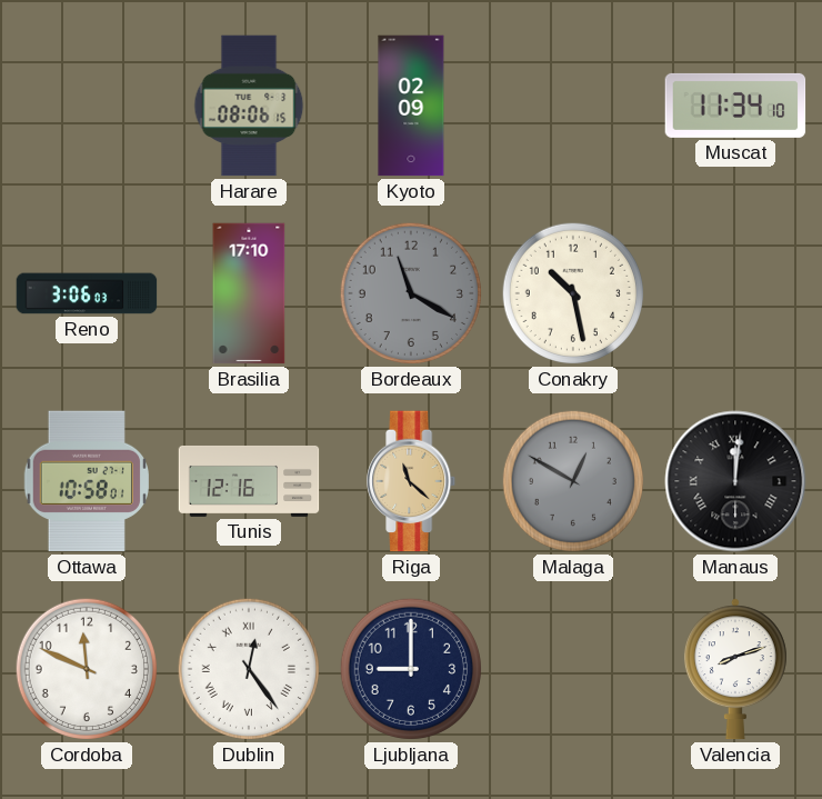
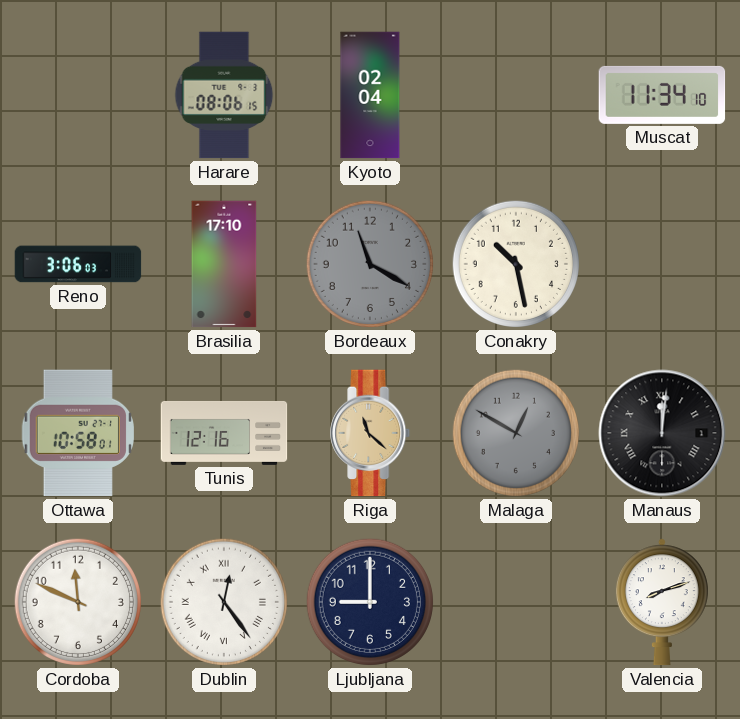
Kyoto: 02:09 -> 02:04
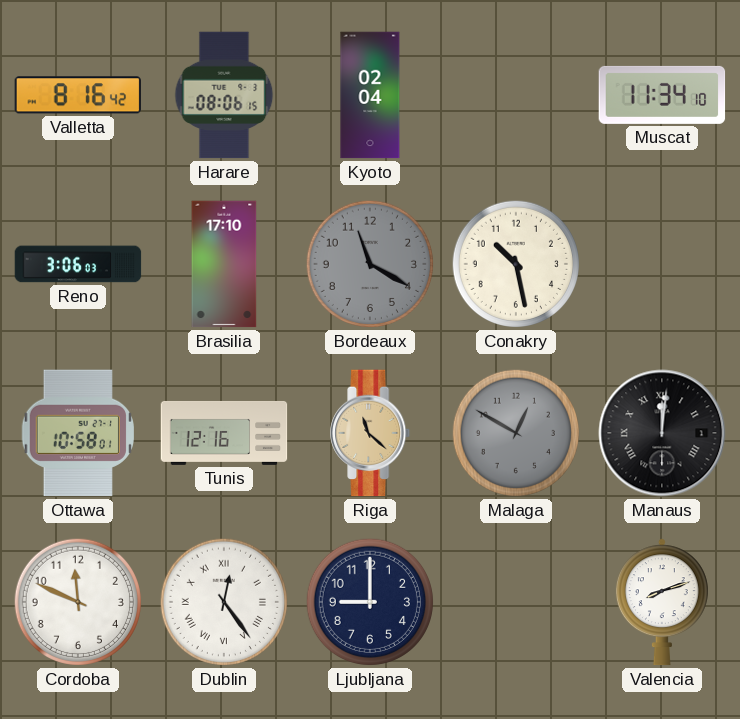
Valletta: none -> 8:16
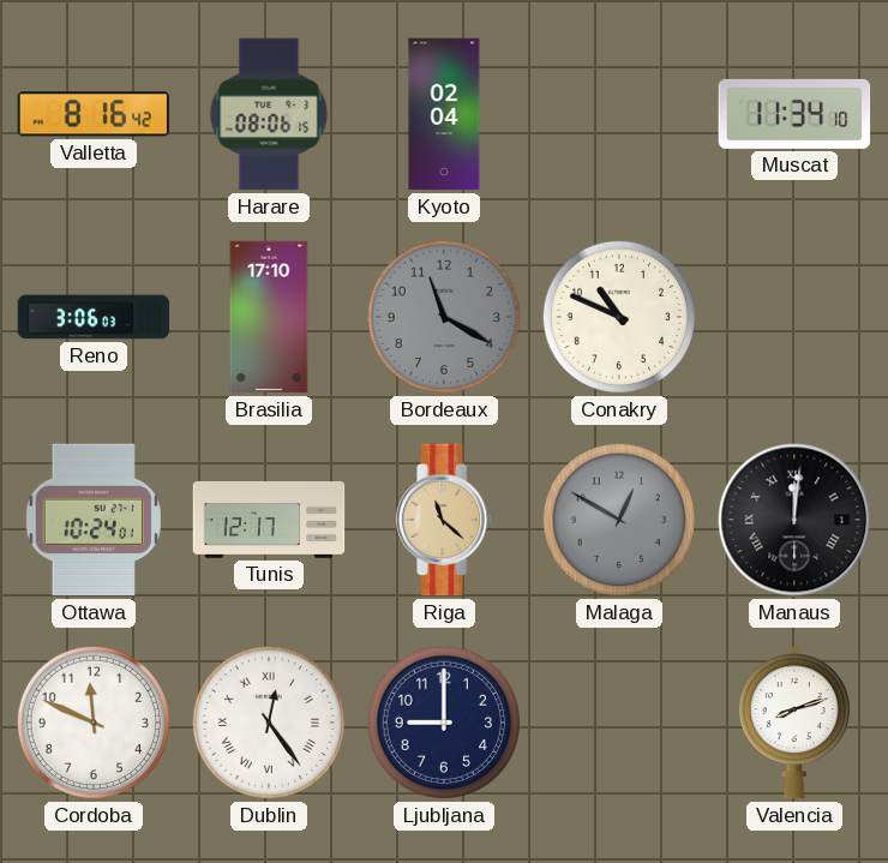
Conakry: 10:28 -> 10:49
Ottawa: 10:58 -> 10:24
Tunis: 12:16 -> 12:17
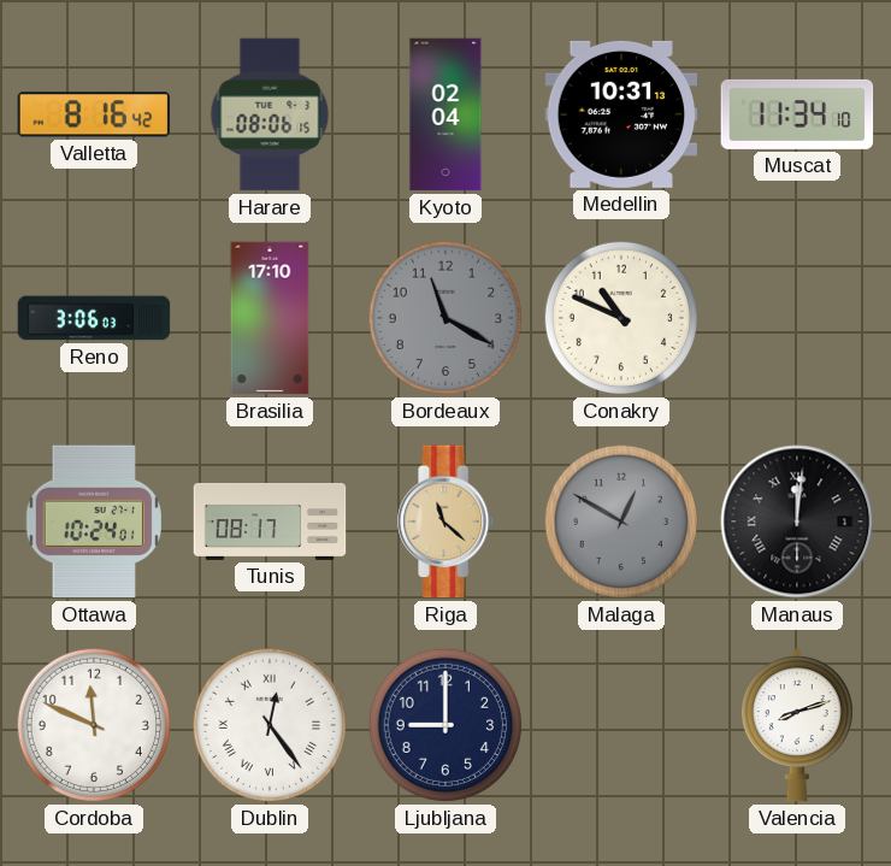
Medellin: none -> 10:31
Tunis: 12:17 -> 08:17
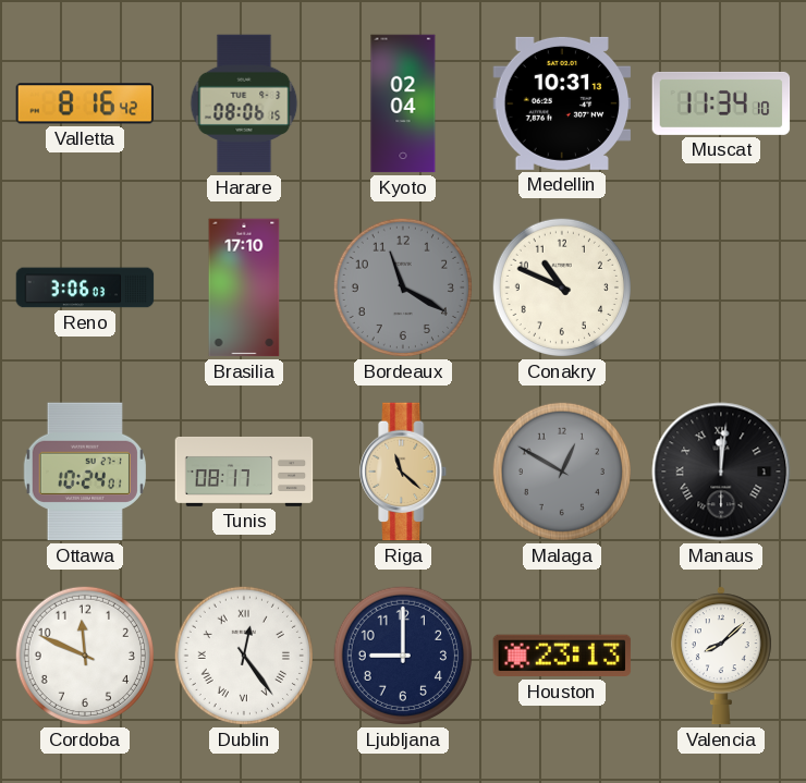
Houston: none -> 23:13
Valencia: 8:12 -> 8:08
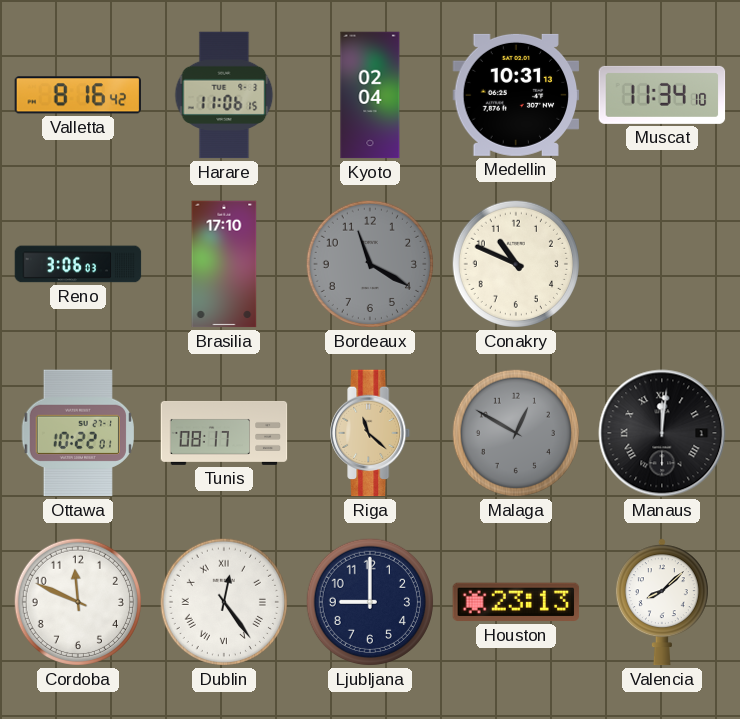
Harare: 08:06 -> 11:06
Ottawa: 10:24 -> 10:22
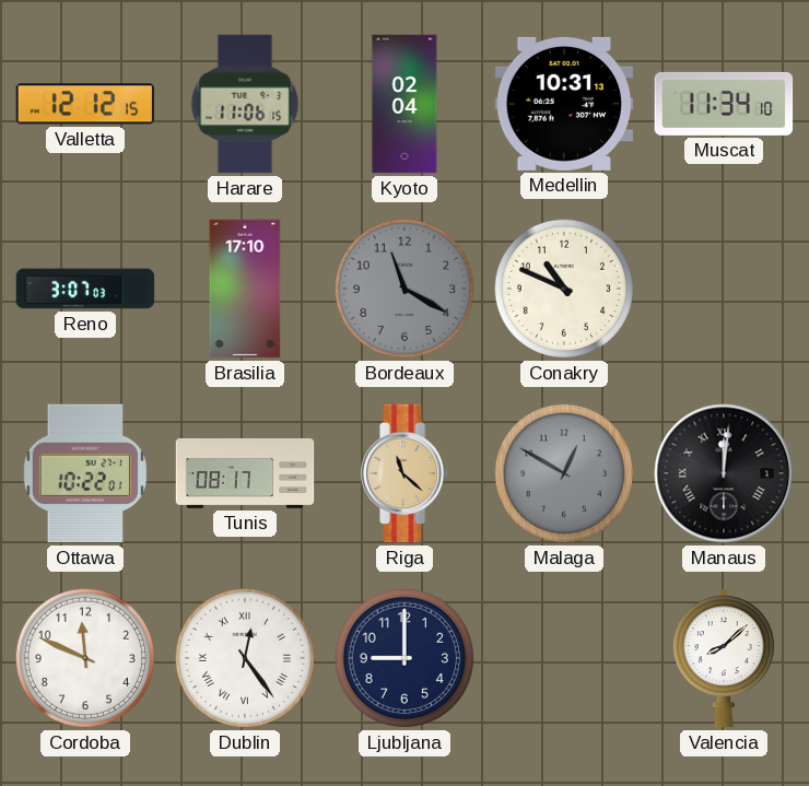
Valletta: 8:16 -> 12:12
Reno: 3:06 -> 3:07
Houston: 23:13 -> none
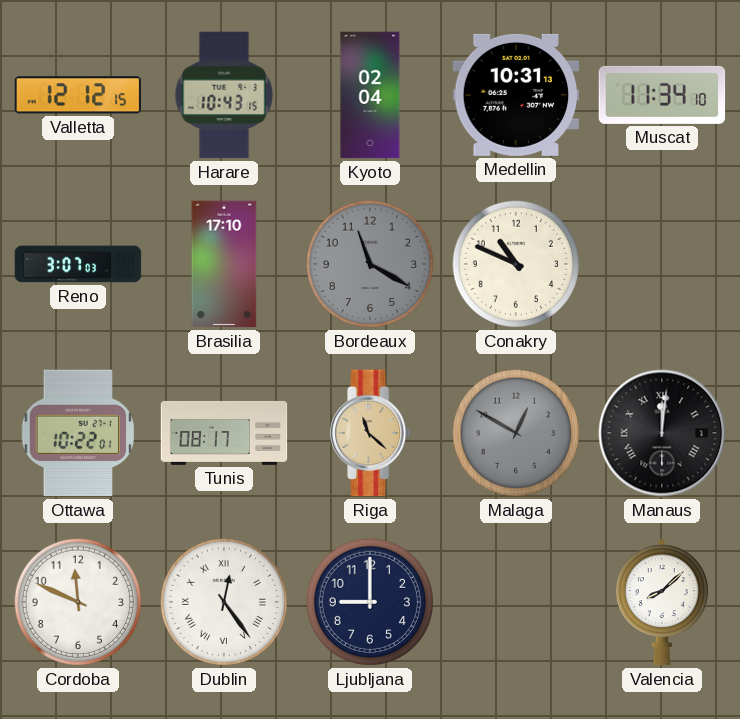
Harare: 11:06 -> 10:43
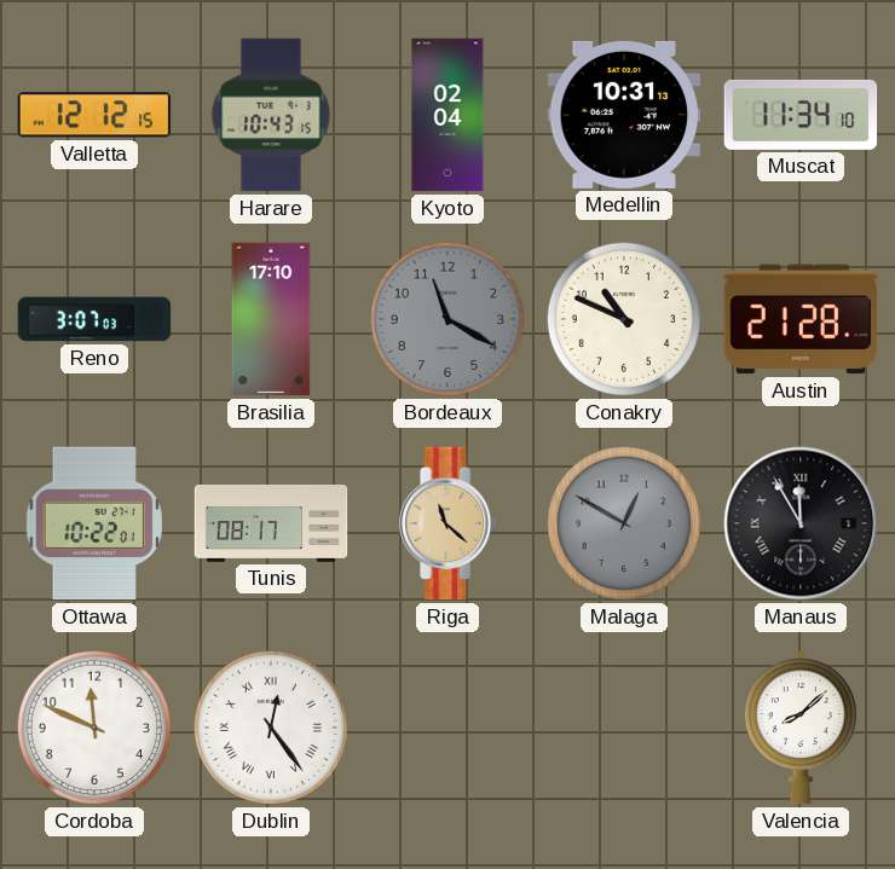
Austin: none -> 21:28
Manaus: 12:01 -> 11:55
Ljubljana: 9:00 -> none
